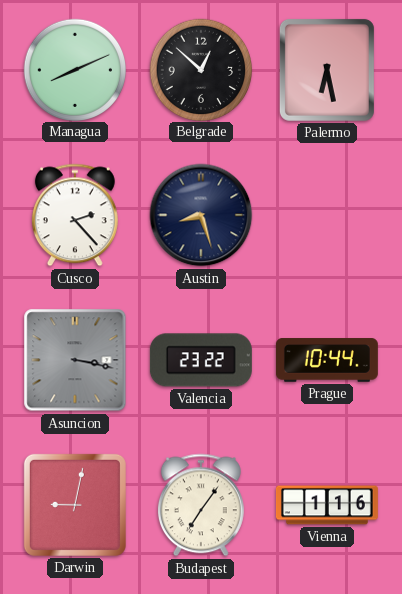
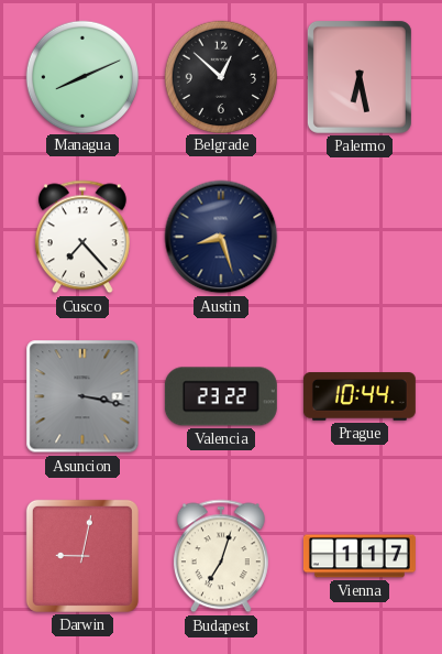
Cusco: 2:23 -> 7:23
Budapest: 7:06 -> 7:03
Vienna: 1:16 -> 1:17
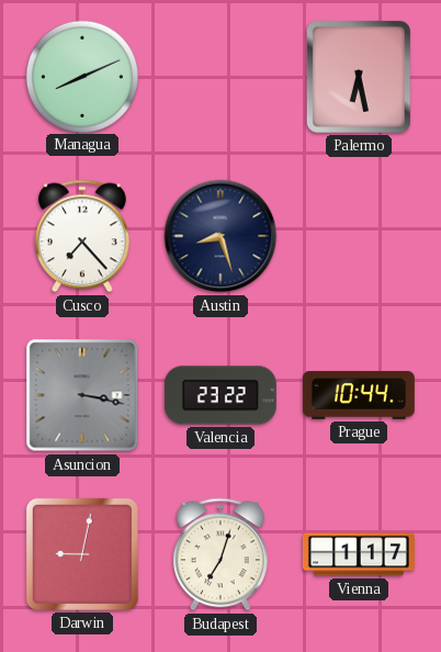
Belgrade: 12:52 -> none
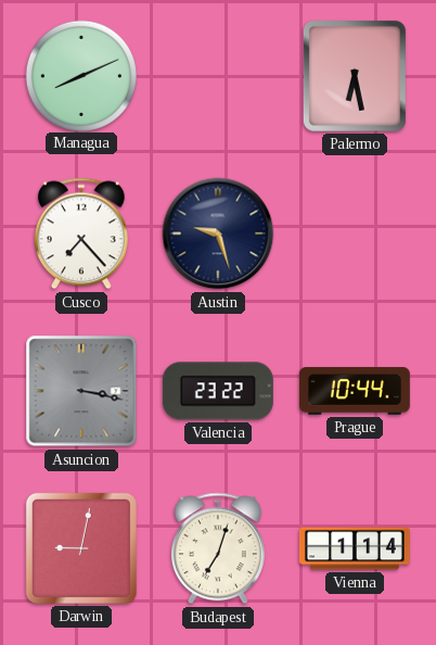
Austin: 8:27 -> 9:27
Vienna: 1:17 -> 1:14
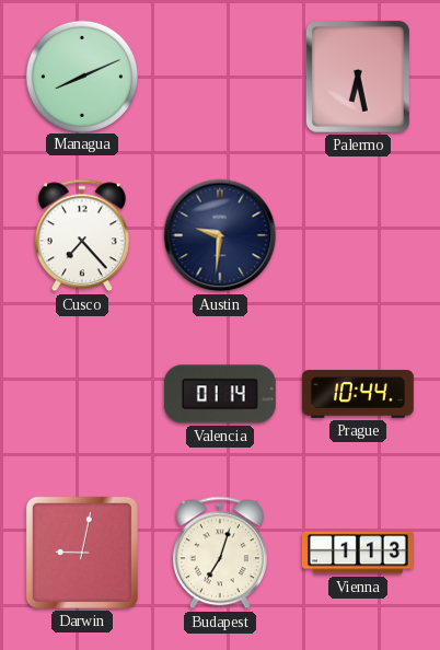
Austin: 9:27 -> 9:31
Asuncion: 3:17 -> none
Valencia: 23:22 -> 01:14
Vienna: 1:14 -> 1:13
